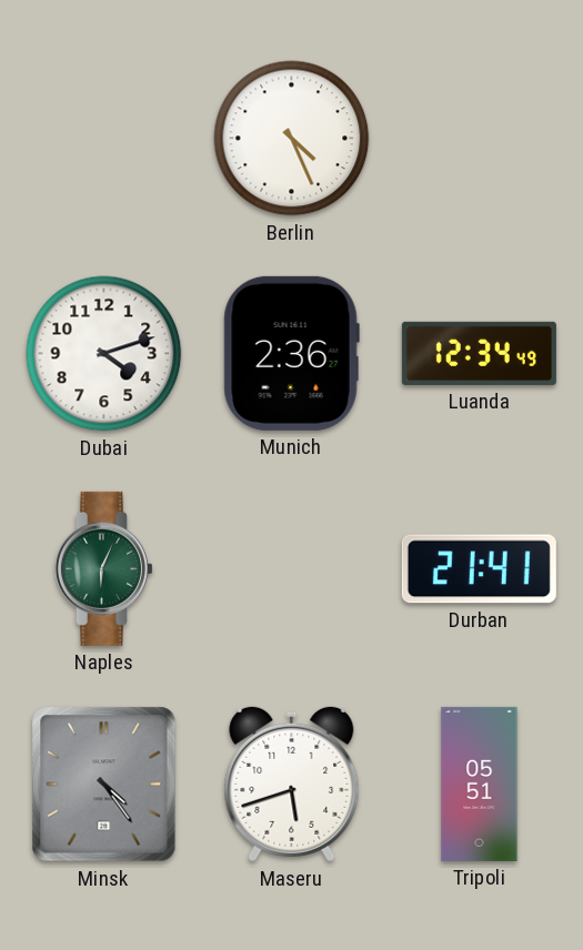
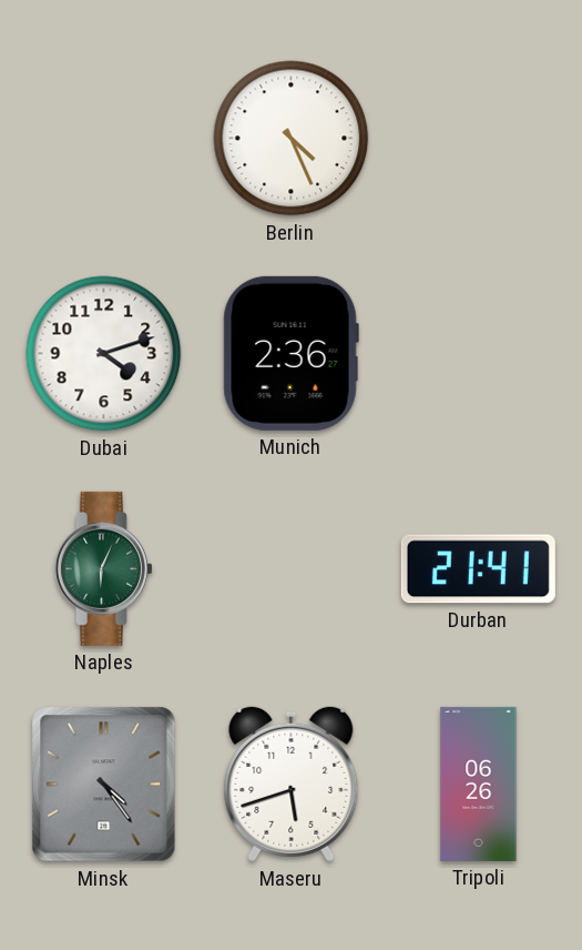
Luanda: 12:34 -> none
Tripoli: 05:51 -> 06:26
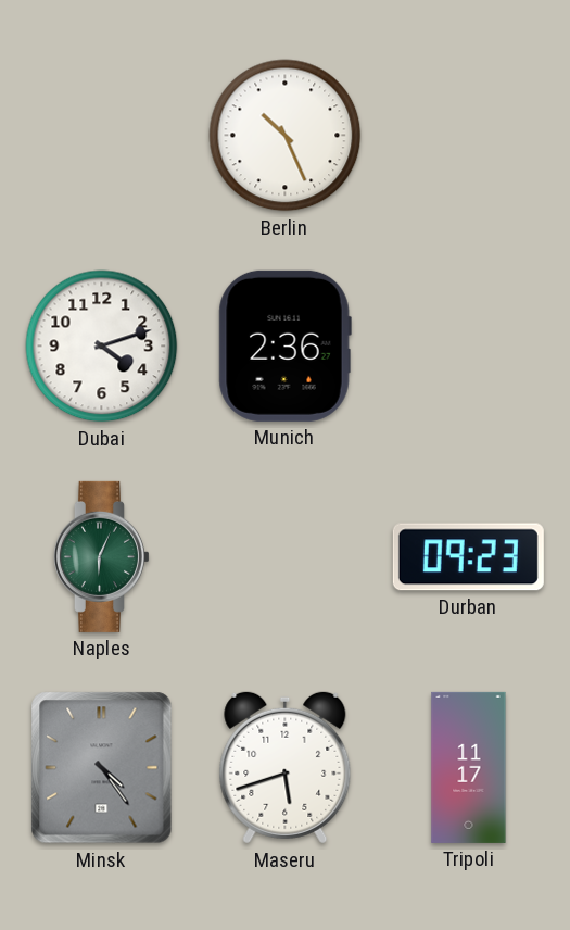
Berlin: 4:26 -> 10:26
Durban: 21:41 -> 09:23
Tripoli: 06:26 -> 11:17
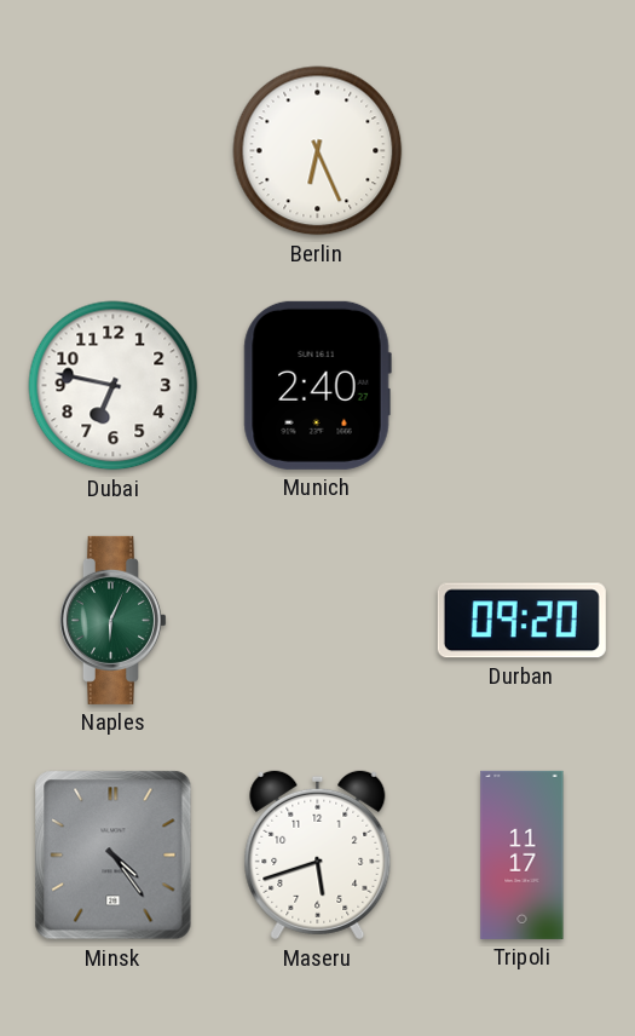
Berlin: 10:26 -> 6:26
Dubai: 4:12 -> 6:47
Munich: 2:36 -> 2:40
Durban: 09:23 -> 09:20
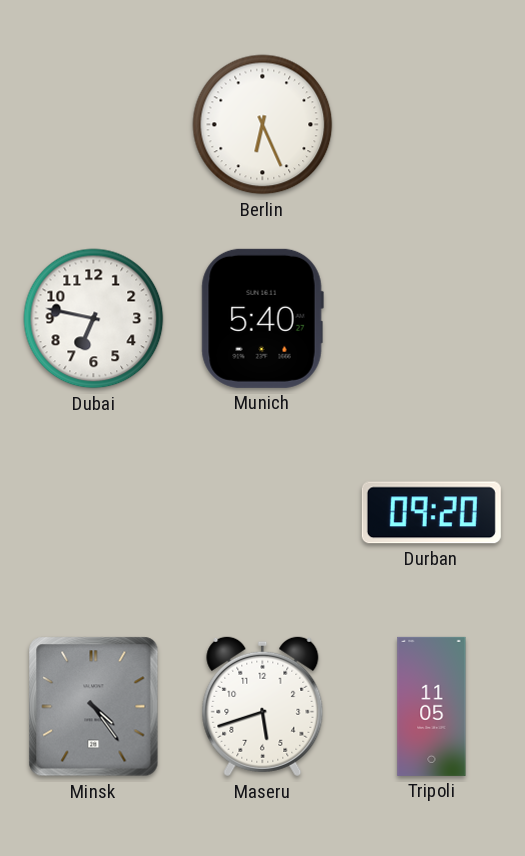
Munich: 2:40 -> 5:40
Naples: 6:04 -> none
Tripoli: 11:17 -> 11:05
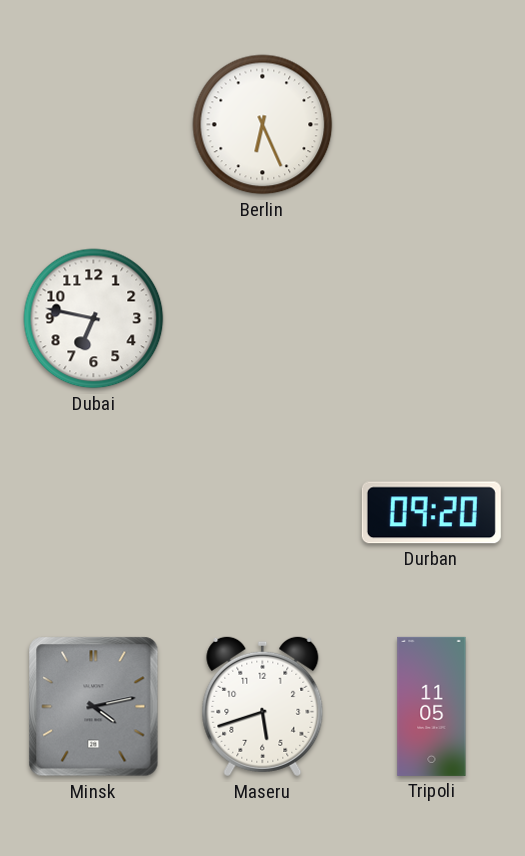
Munich: 5:40 -> none
Minsk: 4:24 -> 4:13
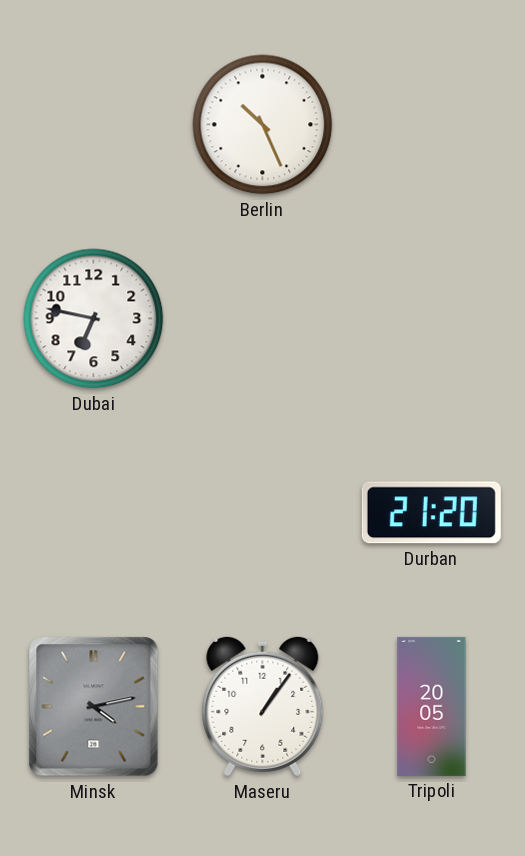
Berlin: 6:26 -> 10:26
Durban: 09:20 -> 21:20
Maseru: 5:42 -> 1:06
Tripoli: 11:05 -> 20:05
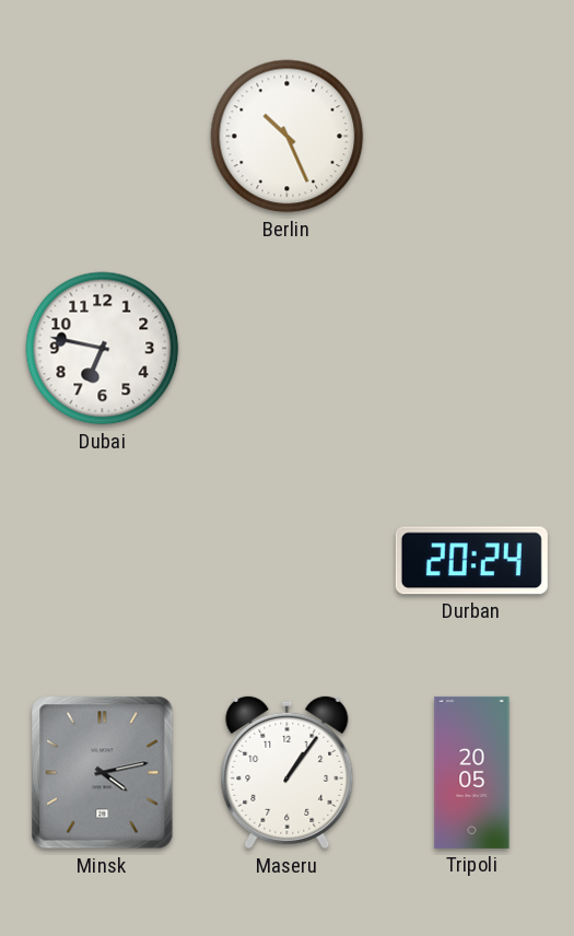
Durban: 21:20 -> 20:24
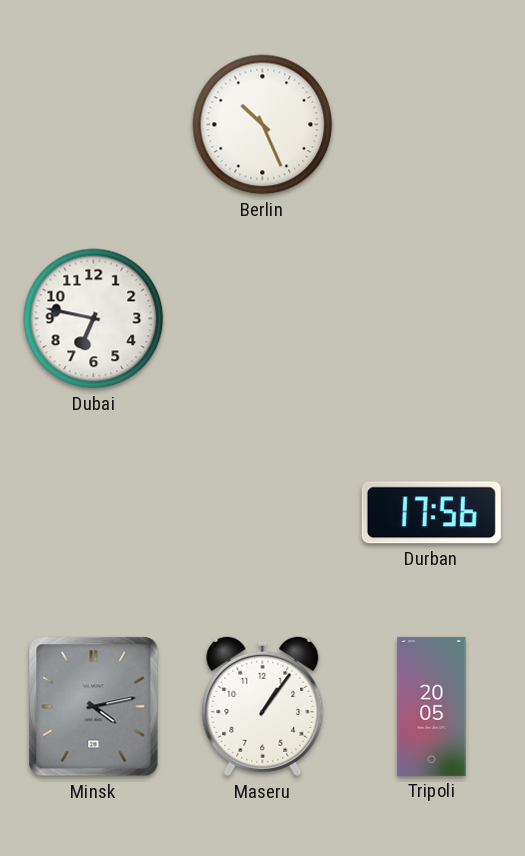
Durban: 20:24 -> 17:56
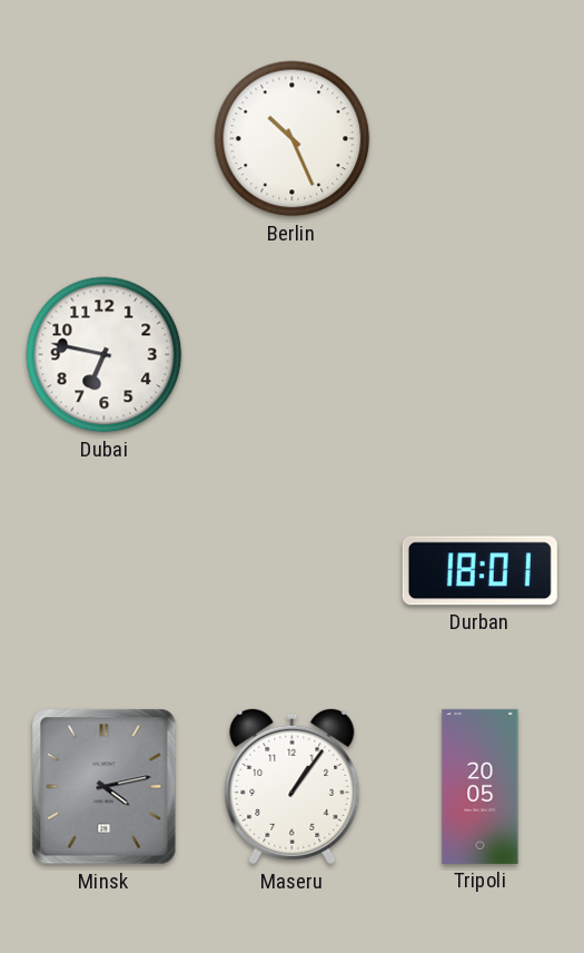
Durban: 17:56 -> 18:01
